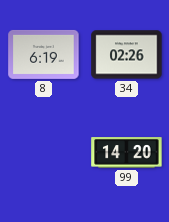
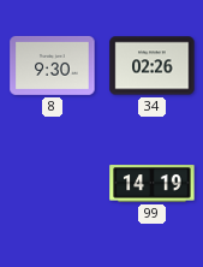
8: 6:19 -> 9:30
99: 14:20 -> 14:19
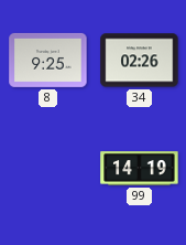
8: 9:30 -> 9:25
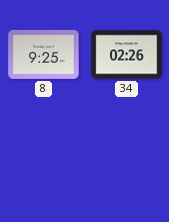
99: 14:19 -> none
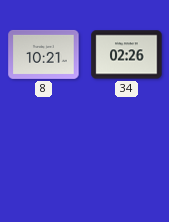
8: 9:25 -> 10:21
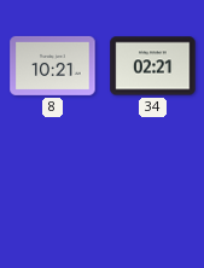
34: 02:26 -> 02:21
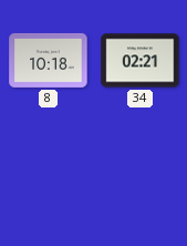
8: 10:21 -> 10:18
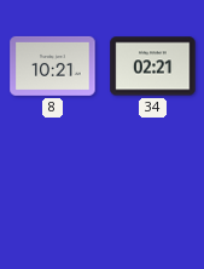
8: 10:18 -> 10:21
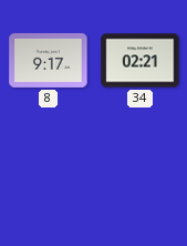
8: 10:21 -> 9:17
